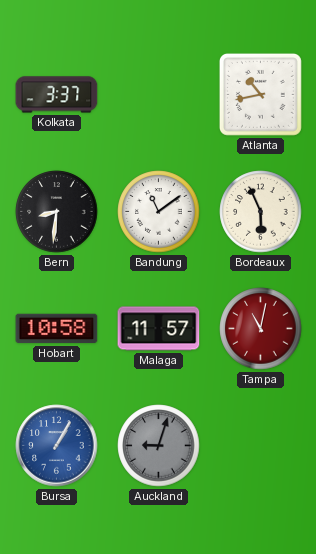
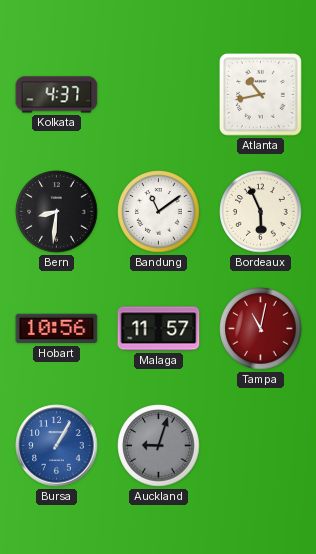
Kolkata: 3:37 -> 4:37
Hobart: 10:58 -> 10:56
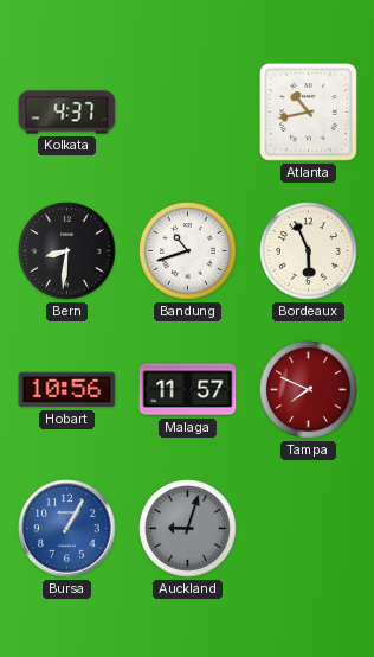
Bandung: 11:09 -> 10:42
Tampa: 11:02 -> 7:49
